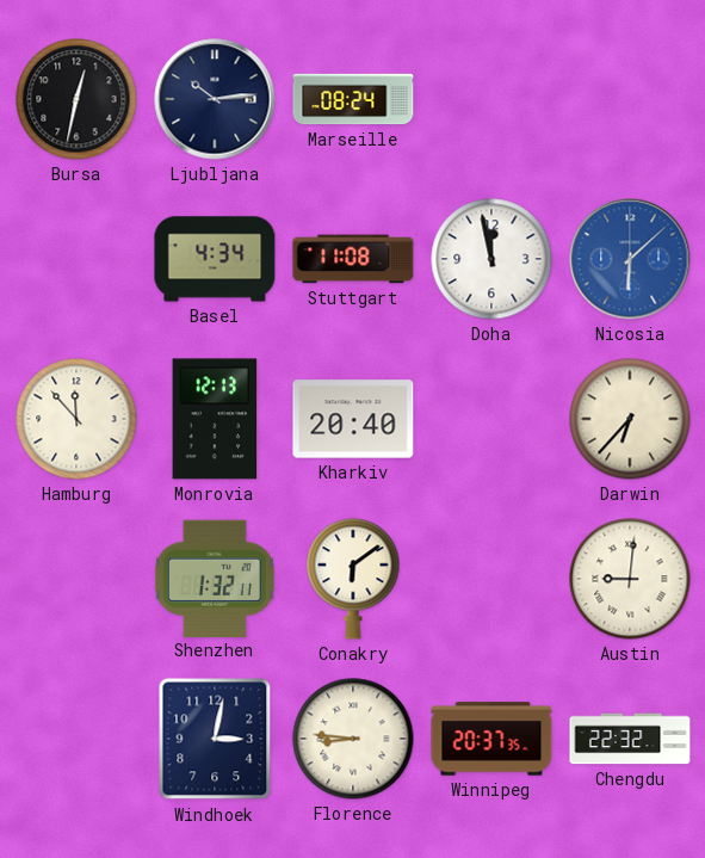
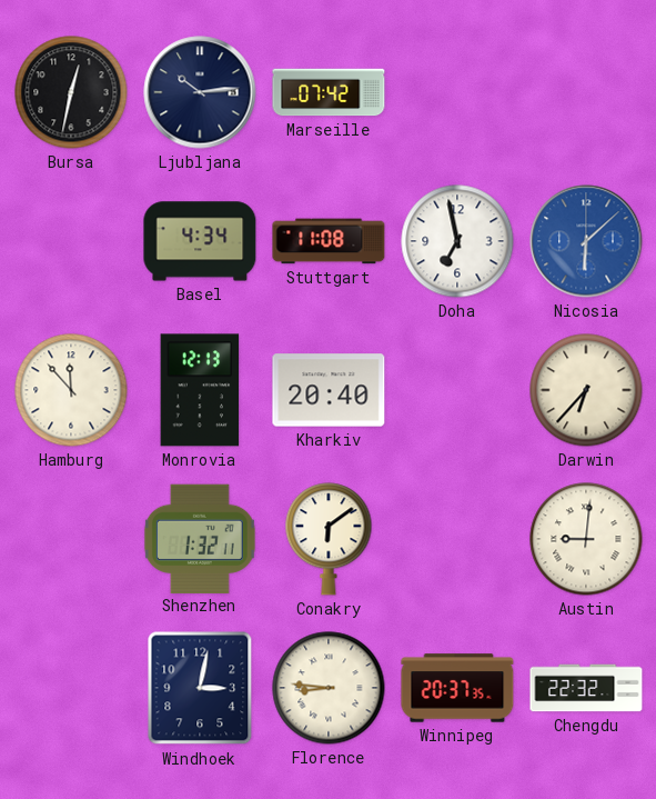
Marseille: 08:24 -> 07:42
Doha: 11:58 -> 6:58
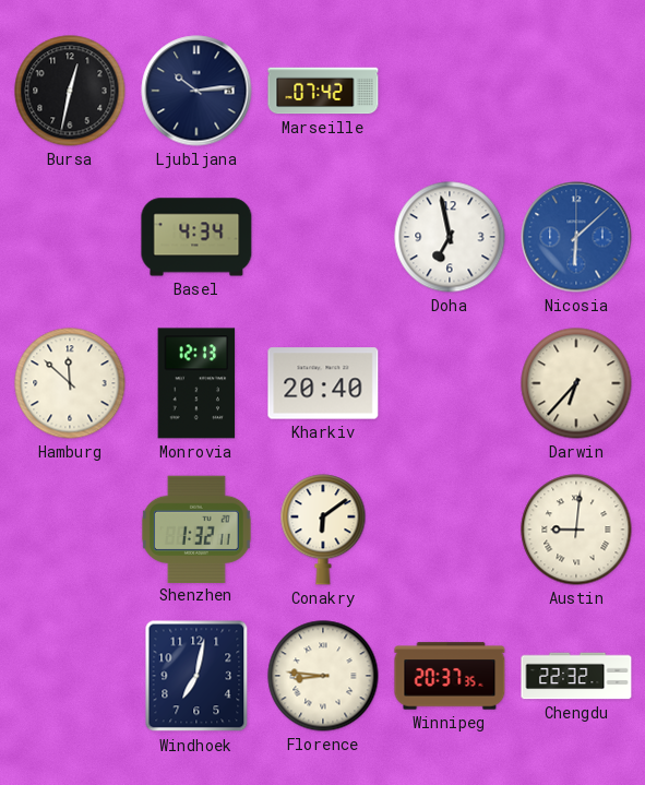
Stuttgart: 11:08 -> none
Hamburg: 11:53 -> 11:52
Windhoek: 3:02 -> 7:02
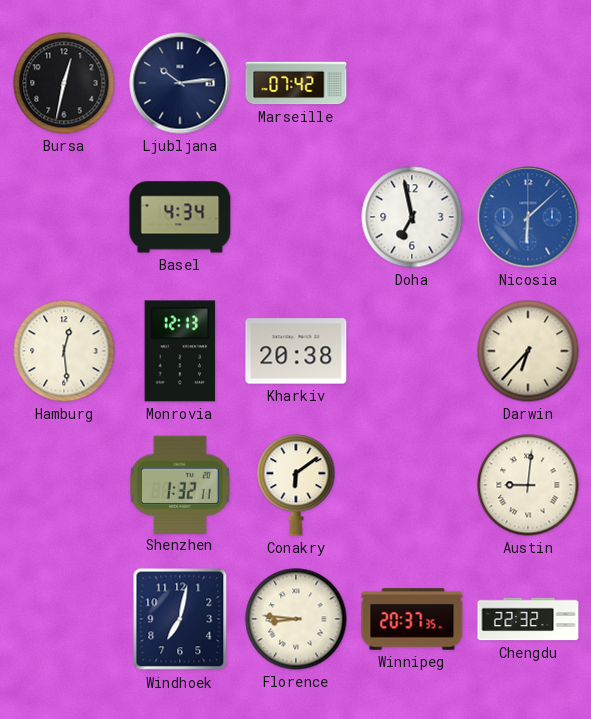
Hamburg: 11:52 -> 12:29
Kharkiv: 20:40 -> 20:38
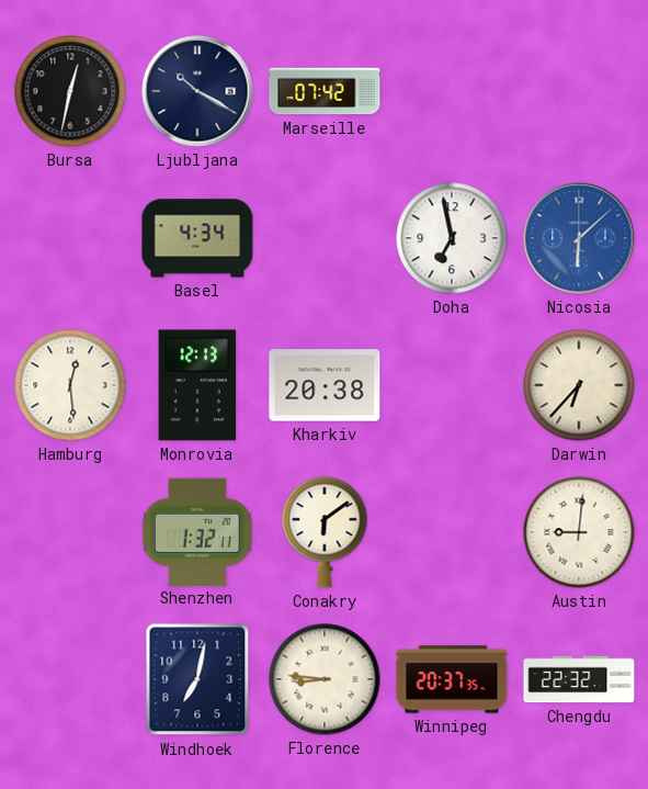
Ljubljana: 10:14 -> 10:20
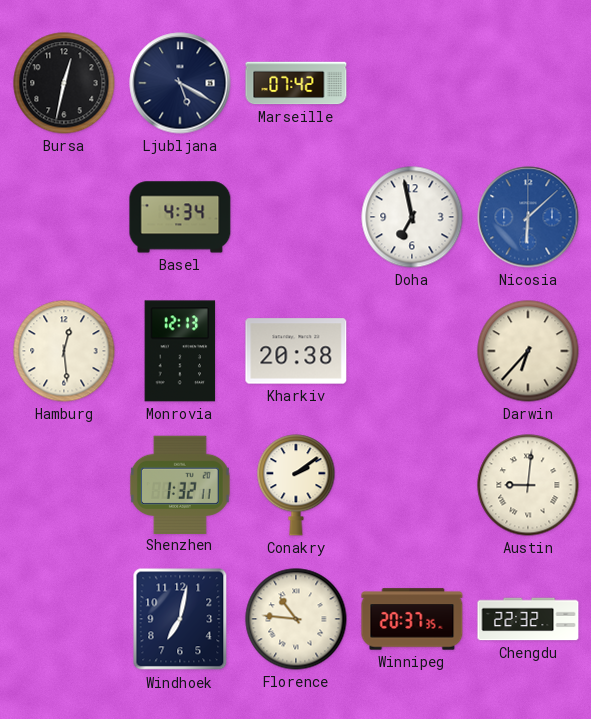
Ljubljana: 10:20 -> 5:20
Conakry: 6:09 -> 2:09
Florence: 8:46 -> 10:46
